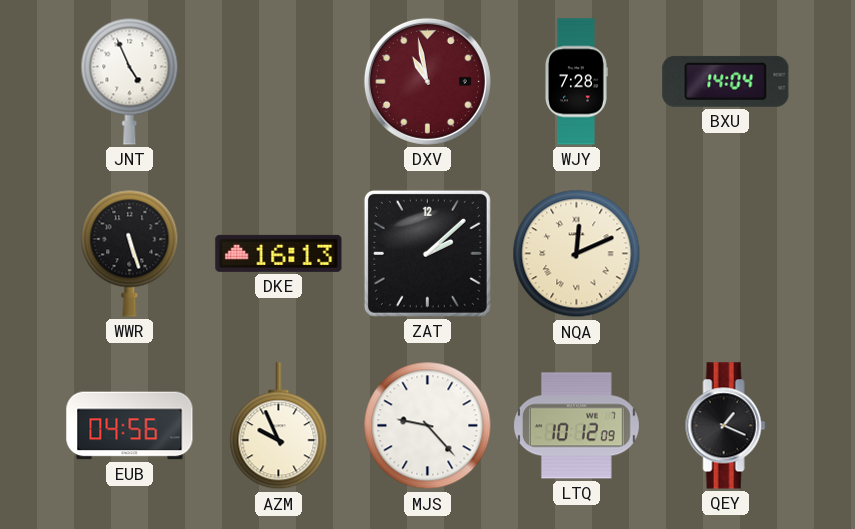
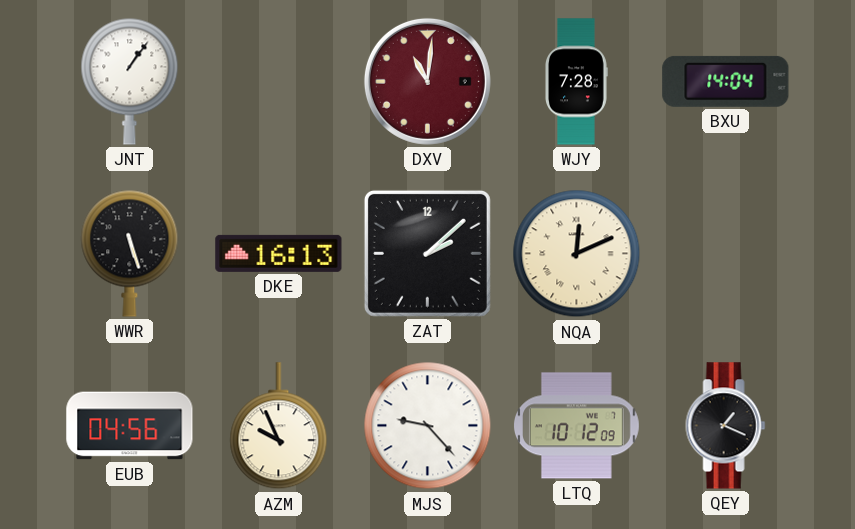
JNT: 4:56 -> 1:06
DXV: 10:58 -> 11:01
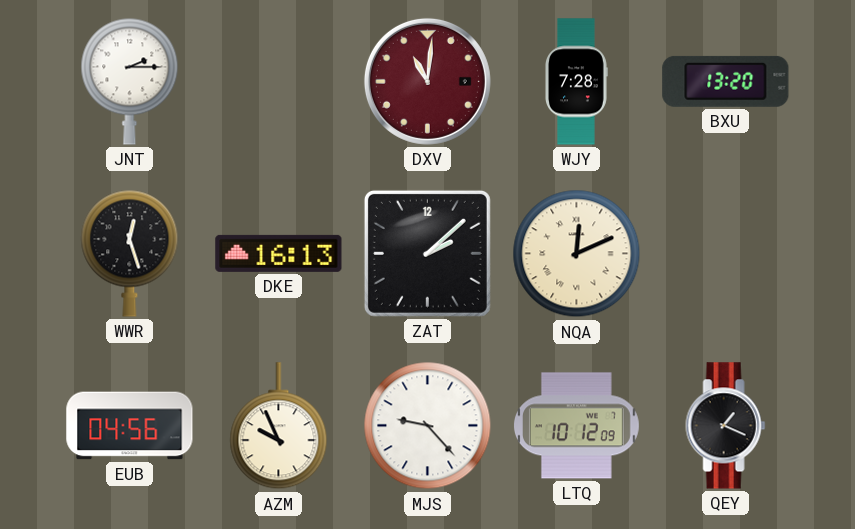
JNT: 1:06 -> 2:15
BXU: 14:04 -> 13:20
WWR: 5:27 -> 12:27
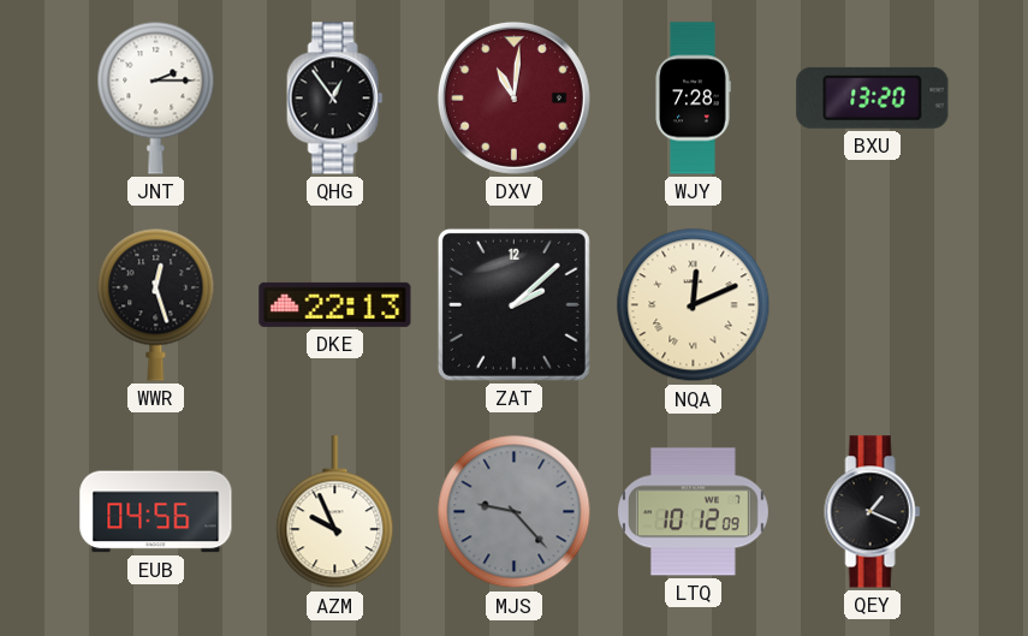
QHG: none -> 12:54
DKE: 16:13 -> 22:13
MJS dial: white -> grey
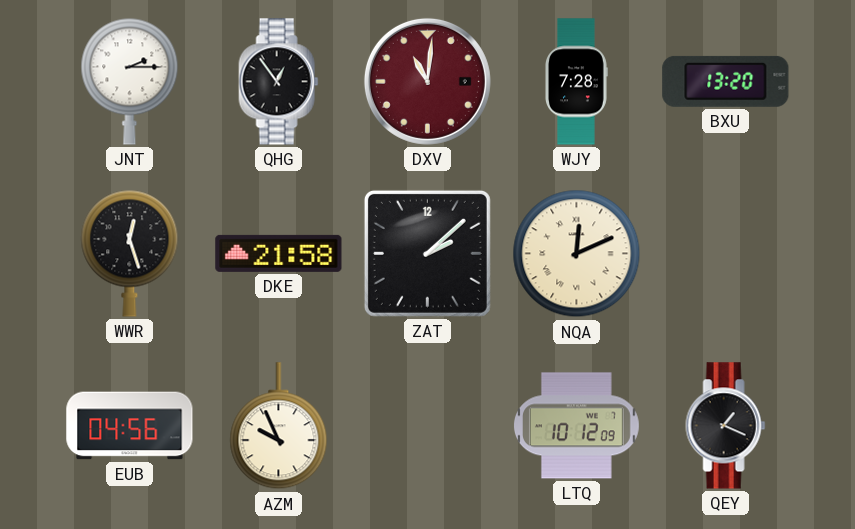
DKE: 22:13 -> 21:58
MJS: 9:23 -> none
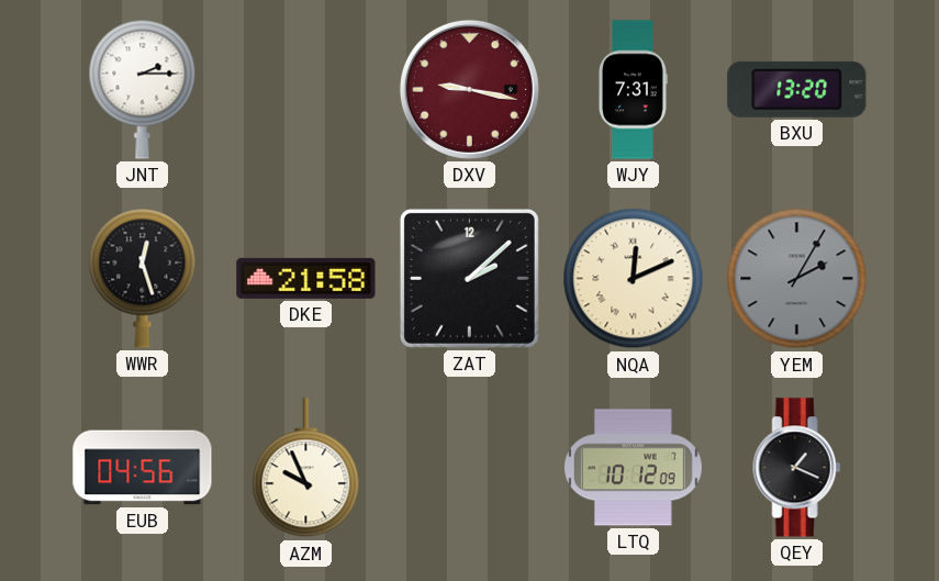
QHG: 12:54 -> none
DXV: 11:01 -> 9:17
WJY: 7:28 -> 7:31
YEM: none -> 2:05
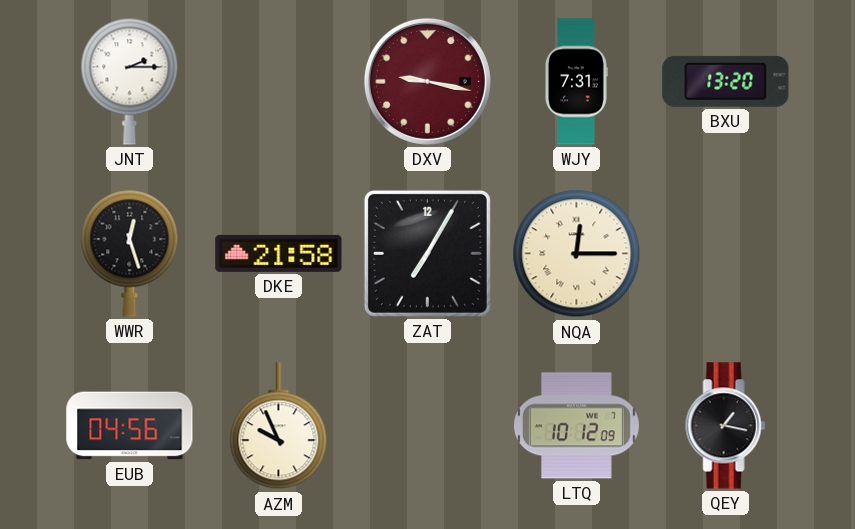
ZAT: 2:08 -> 7:05
NQA: 12:11 -> 12:15
YEM: 2:05 -> none
QEY: 1:19 -> 1:17
